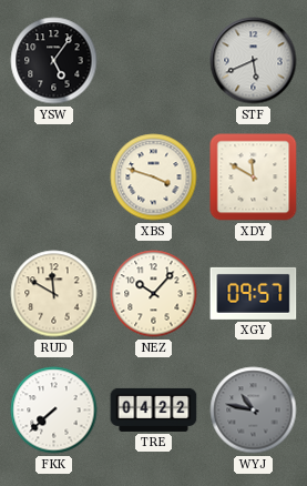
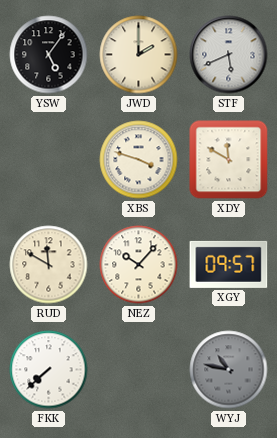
JWD: none -> 2:00
TRE: 04:22 -> none
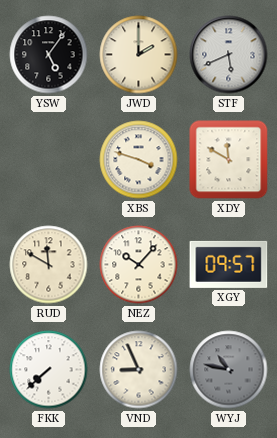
VND: none -> 8:56
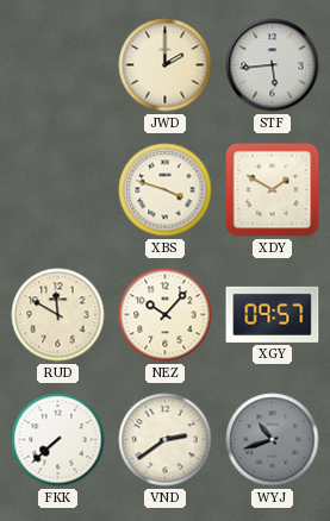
YSW: 5:06 -> none
STF: 5:41 -> 5:44
XDY: 11:50 -> 1:50
VND: 8:56 -> 2:39
WYJ: 10:47 -> 10:42
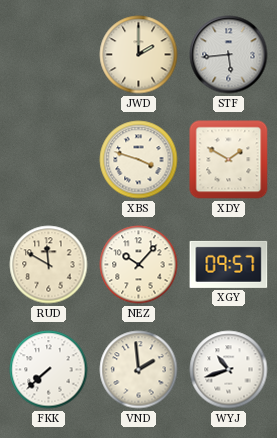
VND: 2:39 -> 1:59
WYJ dial: grey -> white
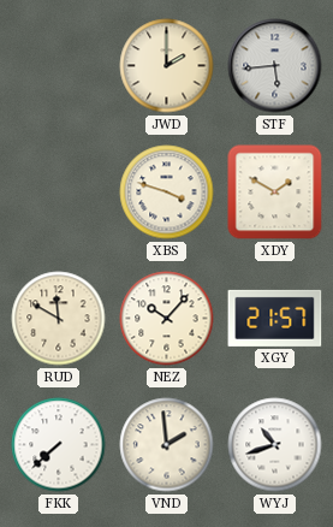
XGY: 09:57 -> 21:57
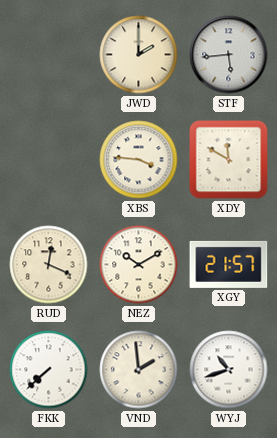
XBS: 3:48 -> 3:46
XDY: 1:50 -> 11:50
RUD: 11:50 -> 12:19
NEZ: 10:07 -> 10:10
